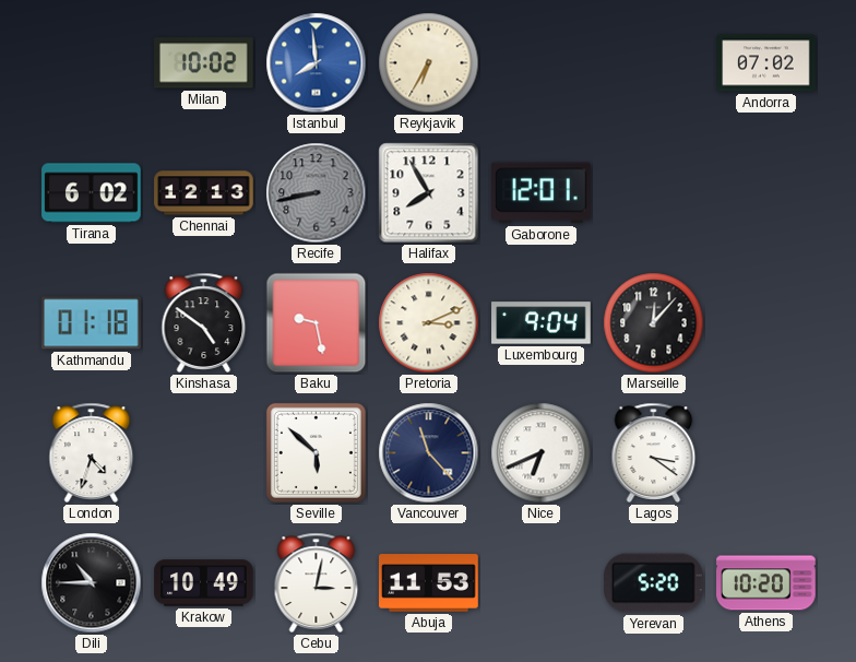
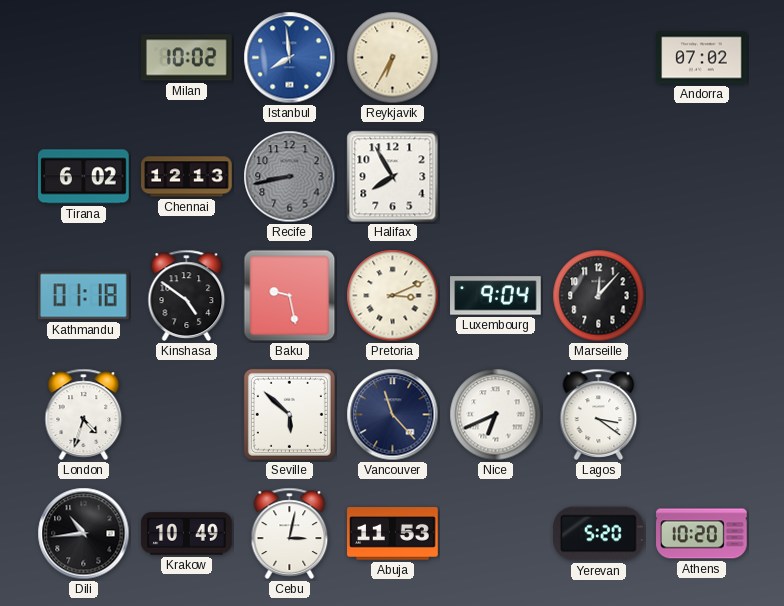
Gaborone: 12:01 -> none
Dili: 10:45 -> 10:44
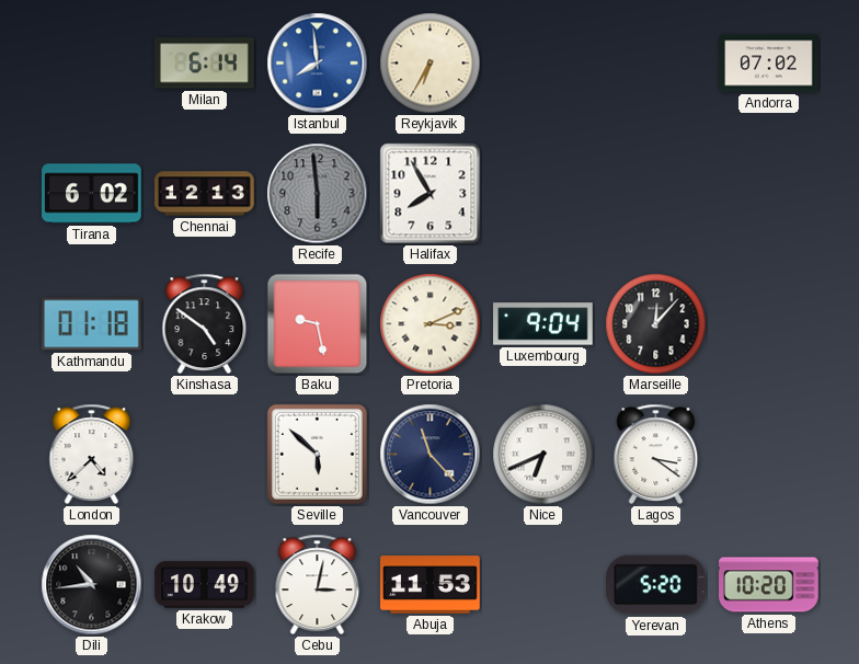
Milan: 10:02 -> 6:14
Recife: 8:43 -> 5:59
London: 4:33 -> 4:38
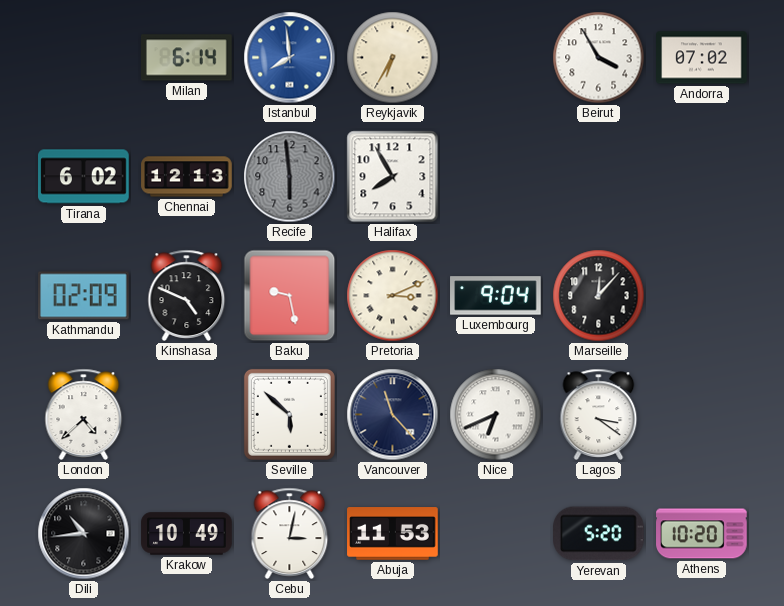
Beirut: none -> 3:55
Kathmandu: 01:18 -> 02:09
Kinshasa: 4:51 -> 4:49
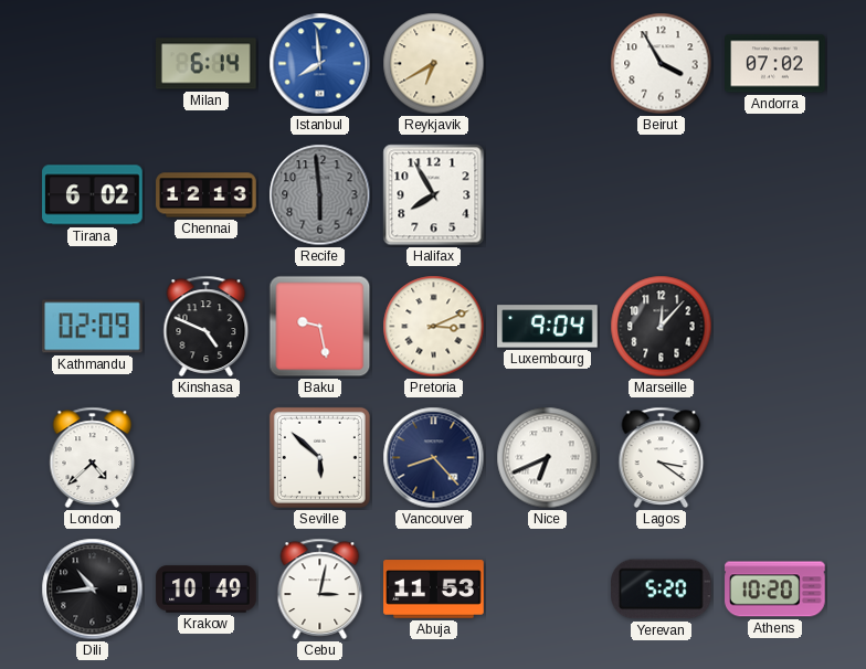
Reykjavik: 6:35 -> 6:40
Vancouver: 11:23 -> 8:23
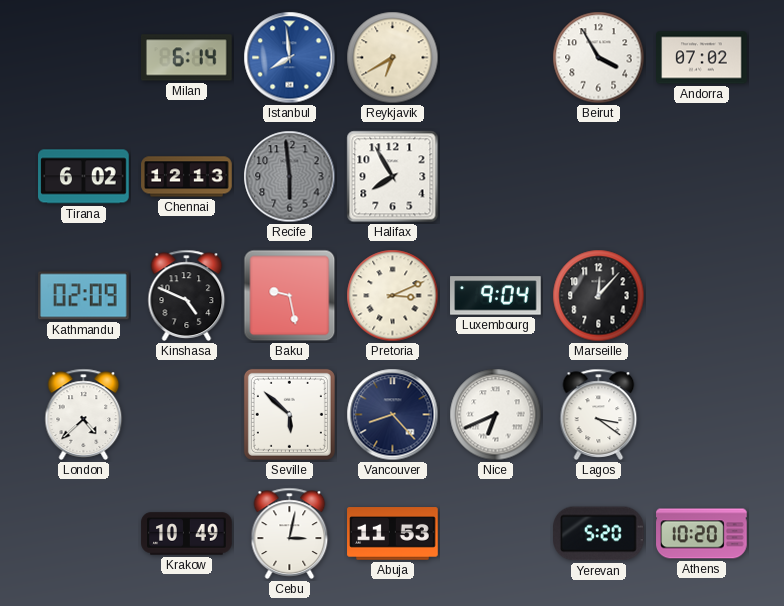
Dili: 10:44 -> none
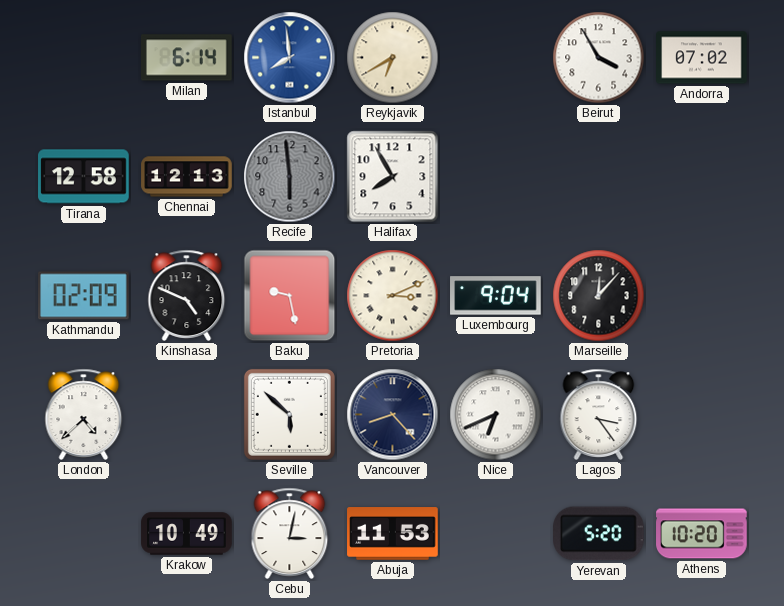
Tirana: 6:02 -> 12:58
Lagos: 3:21 -> 3:24
